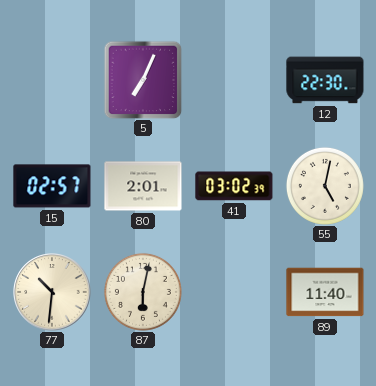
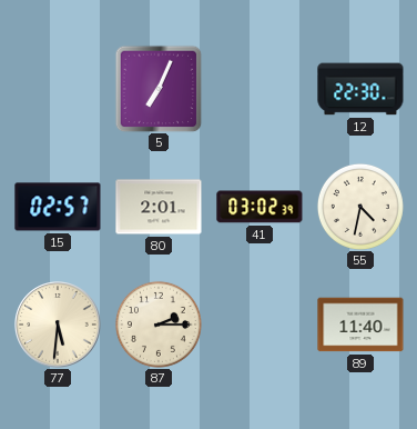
55: 5:02 -> 4:32
77: 10:31 -> 5:31
87: 6:02 -> 2:15
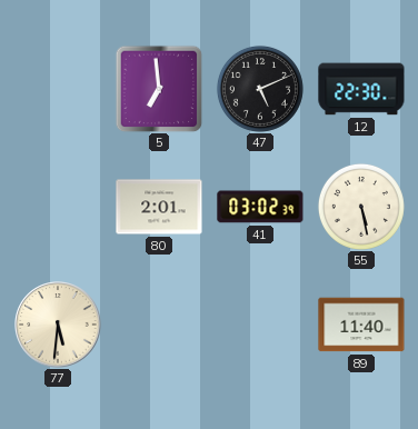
5: 7:04 -> 6:59
47: none -> 5:11
15: 02:57 -> none
55: 4:32 -> 5:28
87: 2:15 -> none
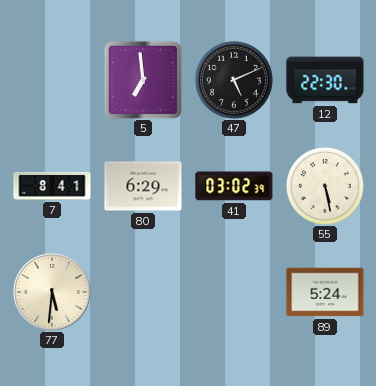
7: none -> 8:41
80: 2:01 -> 6:29
89: 11:40 -> 5:24
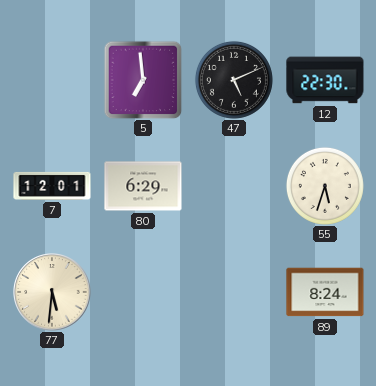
7: 8:41 -> 12:01
41: 03:02 -> none
55: 5:28 -> 5:33
89: 5:24 -> 8:24
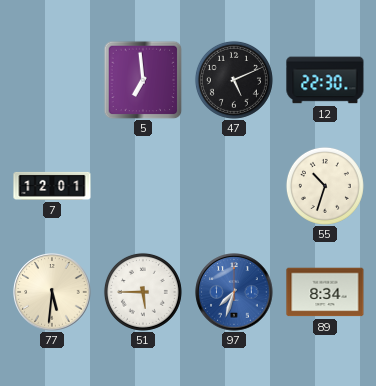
80: 6:29 -> none
55: 5:33 -> 10:33
51: none -> 5:45
97: none -> 7:33
89: 8:24 -> 8:34
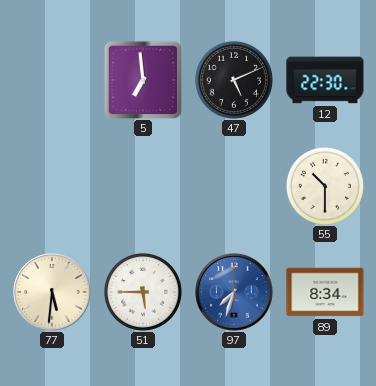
7: 12:01 -> none
55: 10:33 -> 10:30
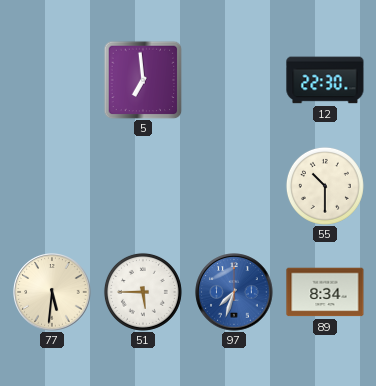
47: 5:11 -> none
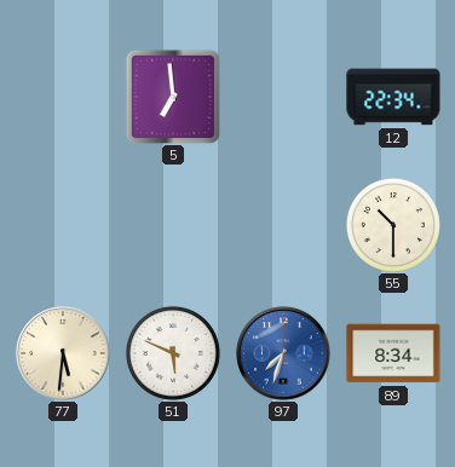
12: 22:30 -> 22:34
51: 5:45 -> 5:49
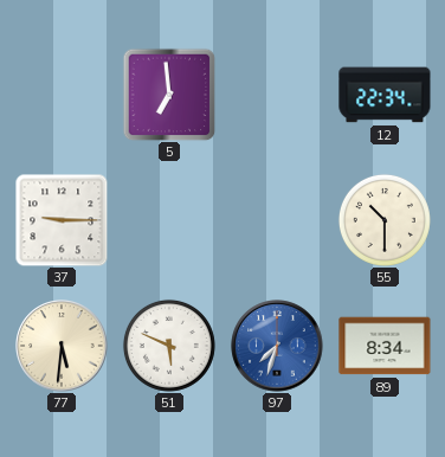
37: none -> 9:15
